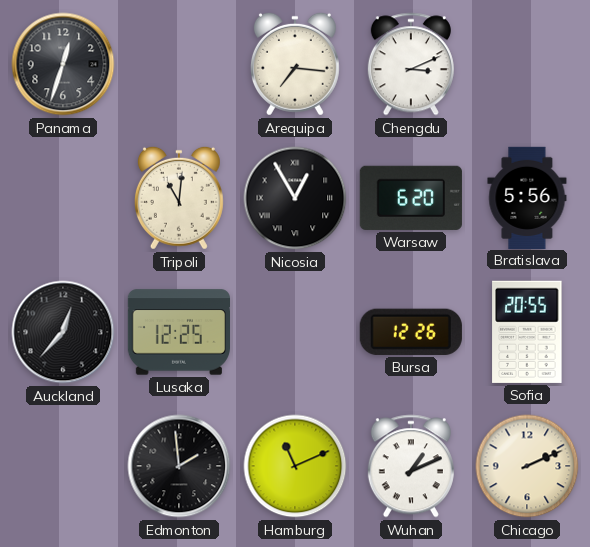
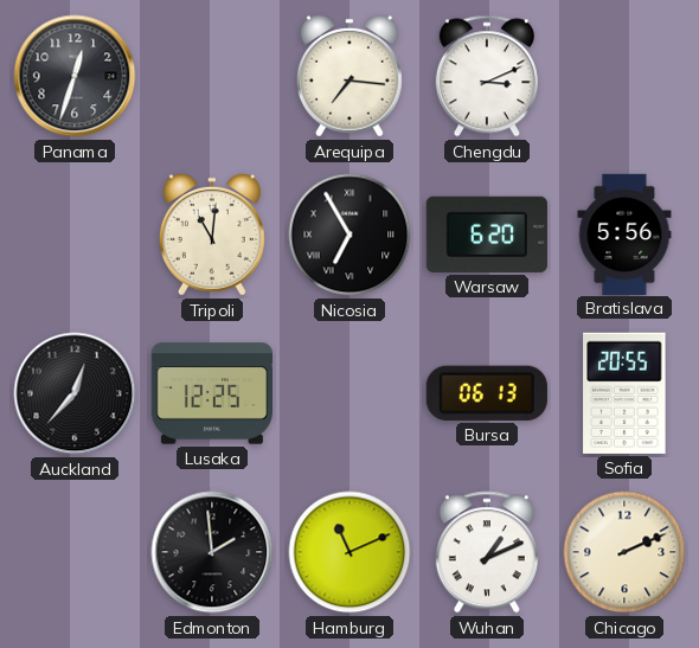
Nicosia: 12:55 -> 6:55
Bursa: 12:26 -> 06:13
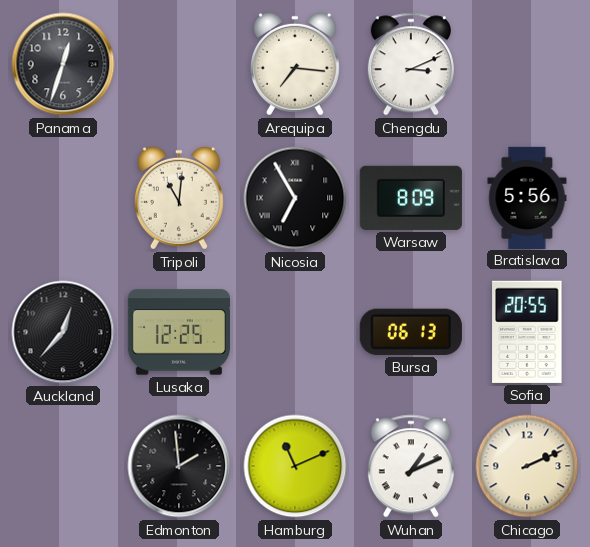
Warsaw: 6:20 -> 8:09
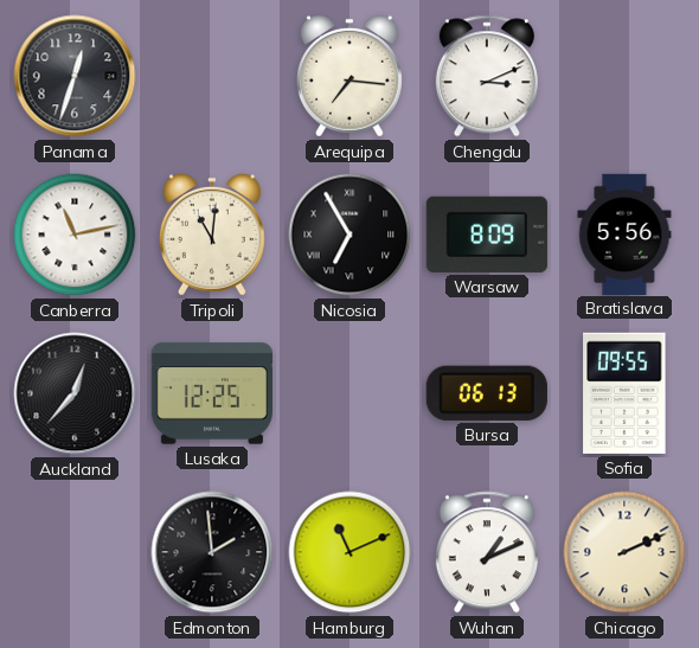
Canberra: none -> 11:13
Sofia: 20:55 -> 09:55
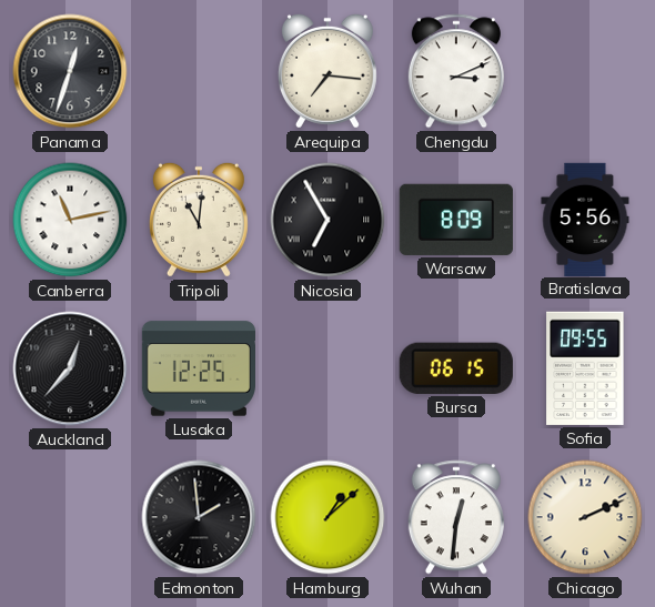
Bursa: 06:13 -> 06:15
Hamburg: 11:11 -> 1:08
Wuhan: 1:11 -> 12:31
